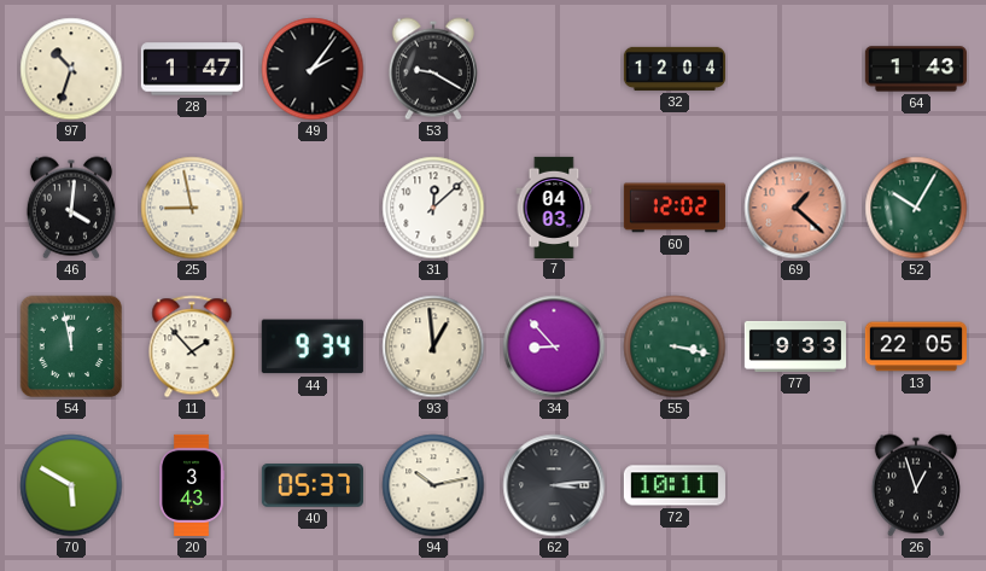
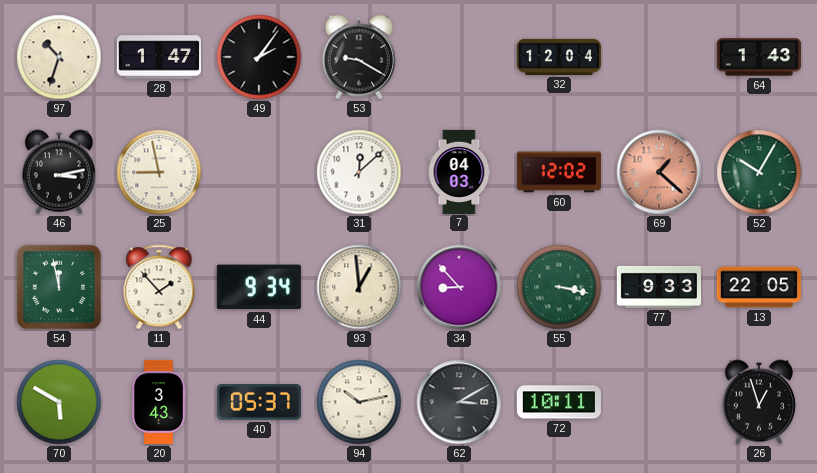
46: 4:01 -> 3:13
62: 3:14 -> 3:10
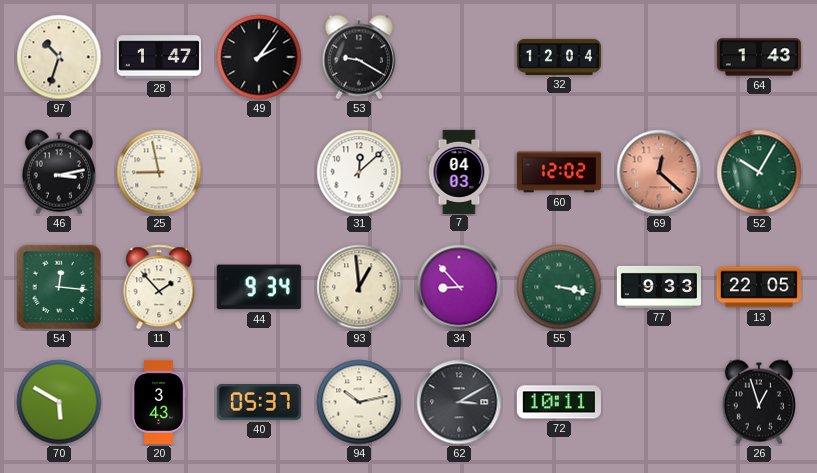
69: 1:22 -> 12:22
54: 11:58 -> 12:16
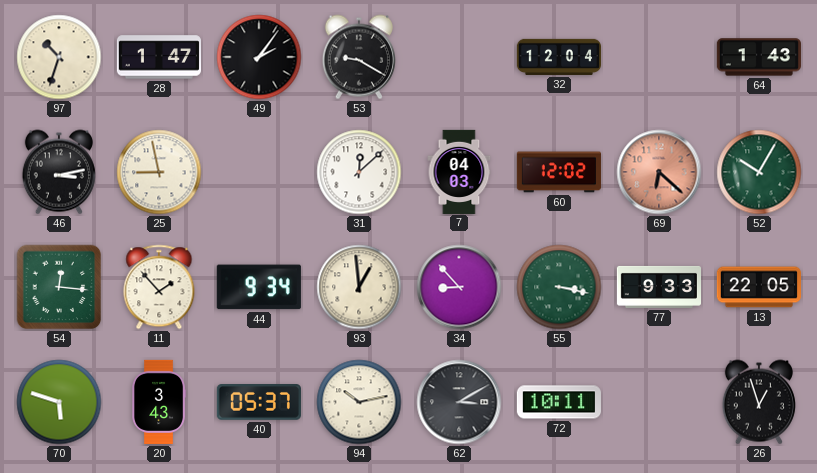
69: 12:22 -> 6:22
70: 5:50 -> 5:48
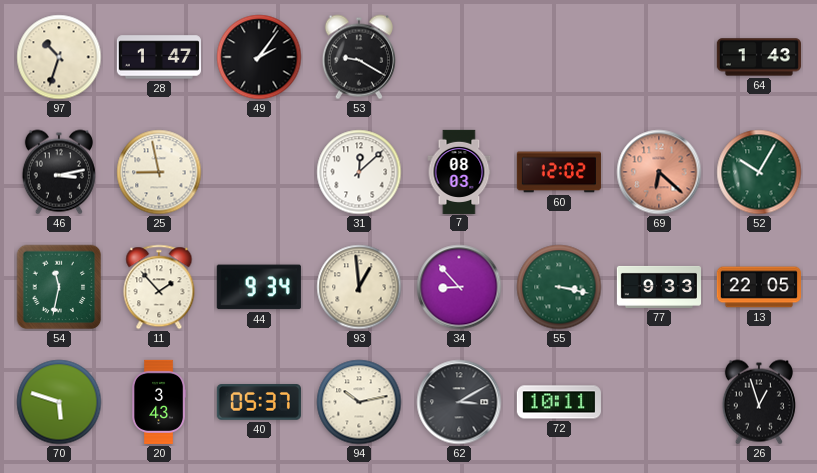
32: 12:04 -> none
7: 04:03 -> 08:03
54: 12:16 -> 11:32
